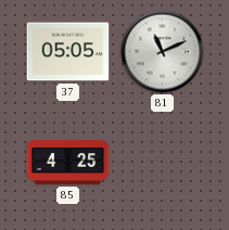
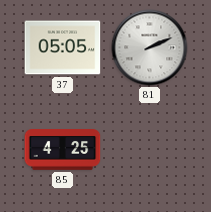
81: 11:11 -> 2:11
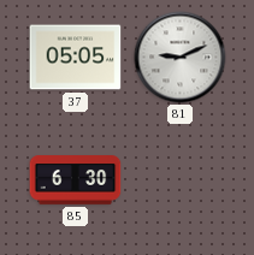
81: 2:11 -> 9:11
85: 4:25 -> 6:30
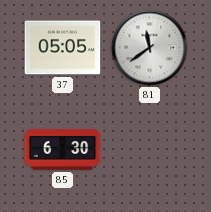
81: 9:11 -> 11:39
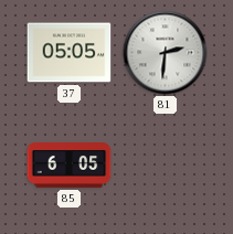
81: 11:39 -> 2:31
85: 6:30 -> 6:05
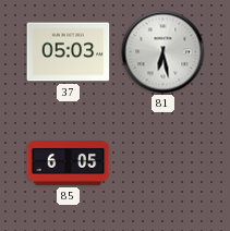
37: 05:05 -> 05:03
81: 2:31 -> 6:28
